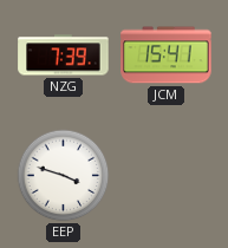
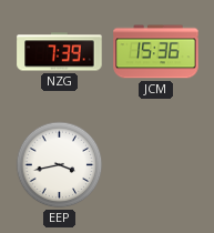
JCM: 15:41 -> 15:36
EEP: 3:48 -> 3:43
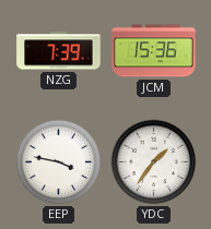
EEP: 3:43 -> 3:47
YDC: none -> 1:36
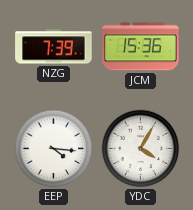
EEP: 3:47 -> 4:16
YDC: 1:36 -> 4:05
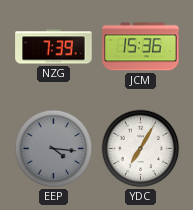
EEP dial: white -> grey
YDC: 4:05 -> 7:05
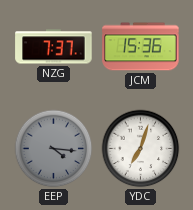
NZG: 7:39 -> 7:37
YDC: 7:05 -> 7:03
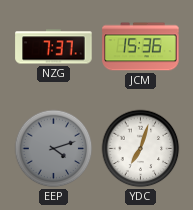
EEP: 4:16 -> 4:12
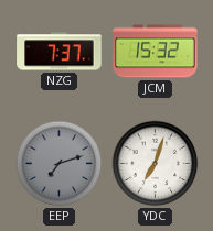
JCM: 15:36 -> 15:32
EEP: 4:12 -> 7:12
